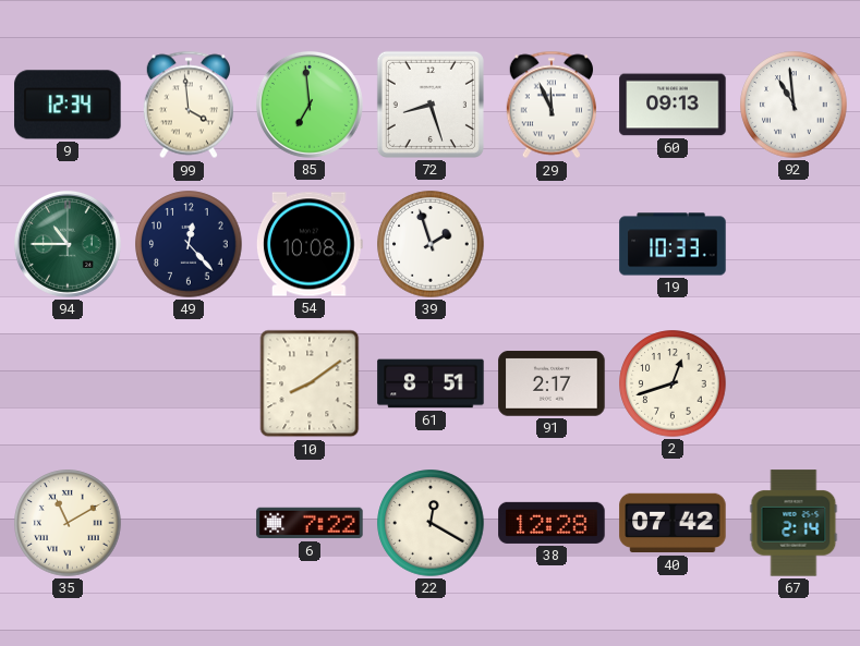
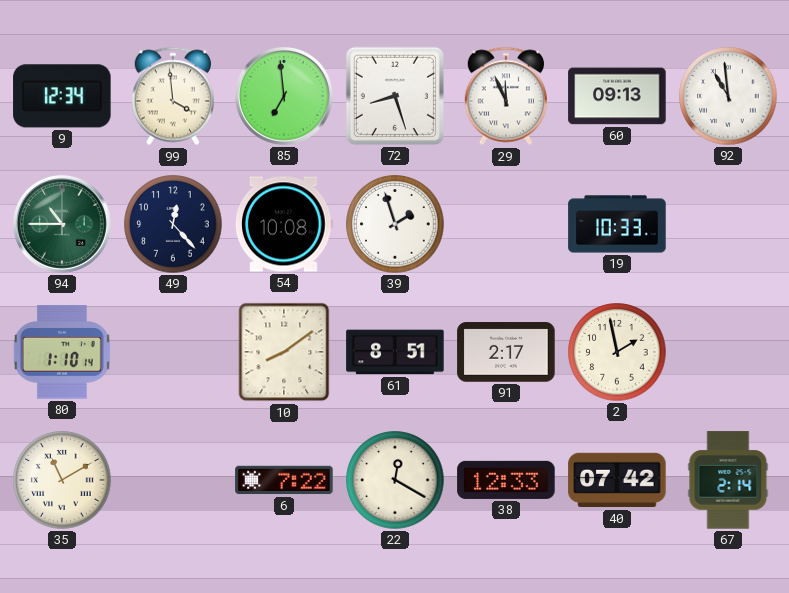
80: none -> 1:10
2: 12:42 -> 1:58
38: 12:28 -> 12:33
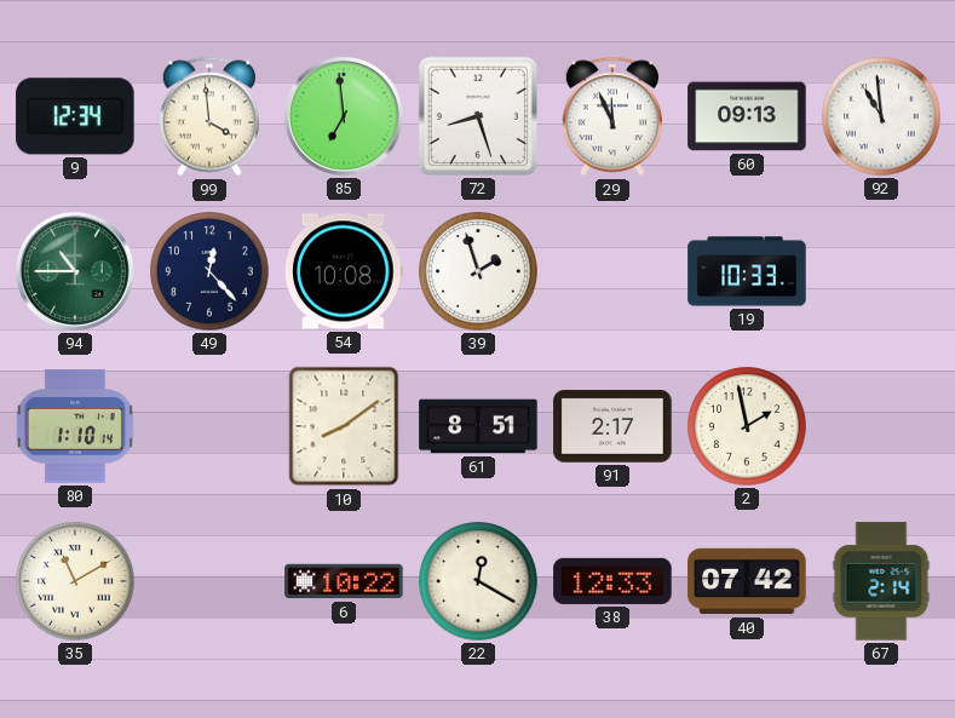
6: 7:22 -> 10:22
